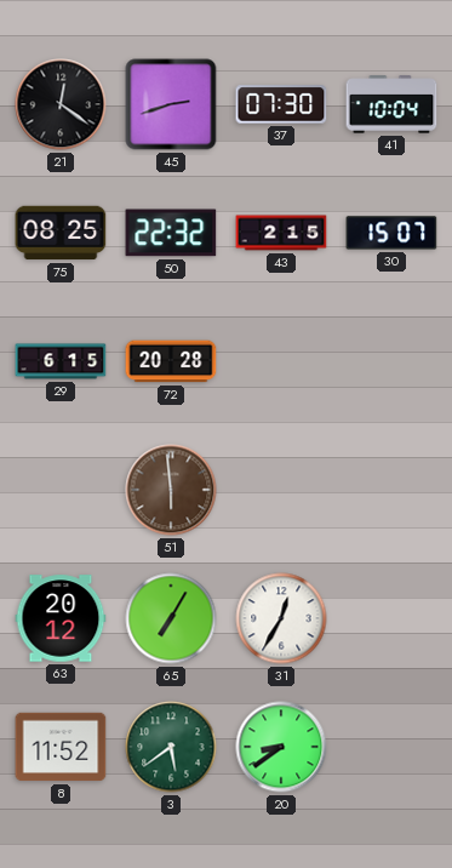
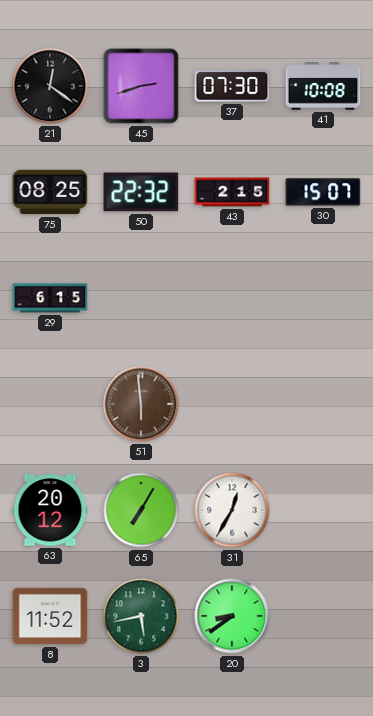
41: 10:04 -> 10:08
72: 20:28 -> none
3: 5:39 -> 5:43
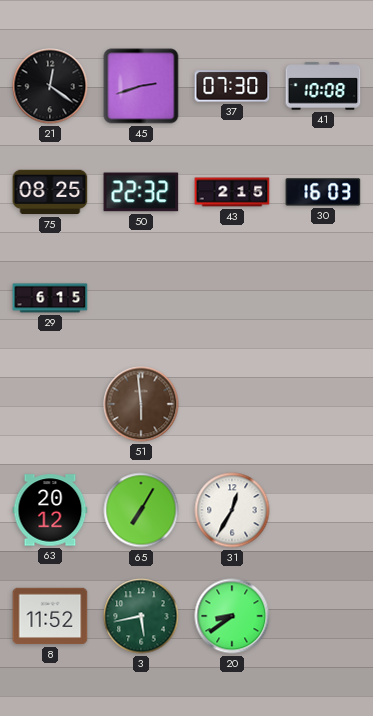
30: 15:07 -> 16:03
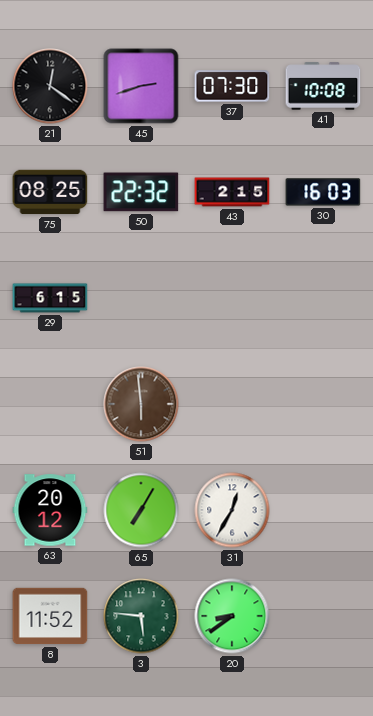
3: 5:43 -> 5:46
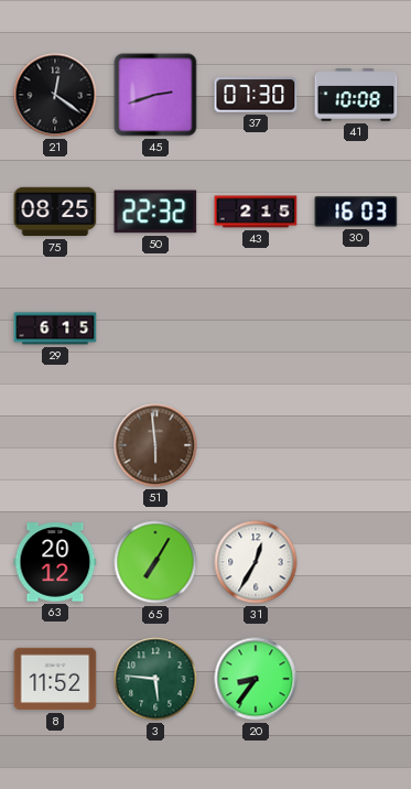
20: 8:39 -> 8:36
